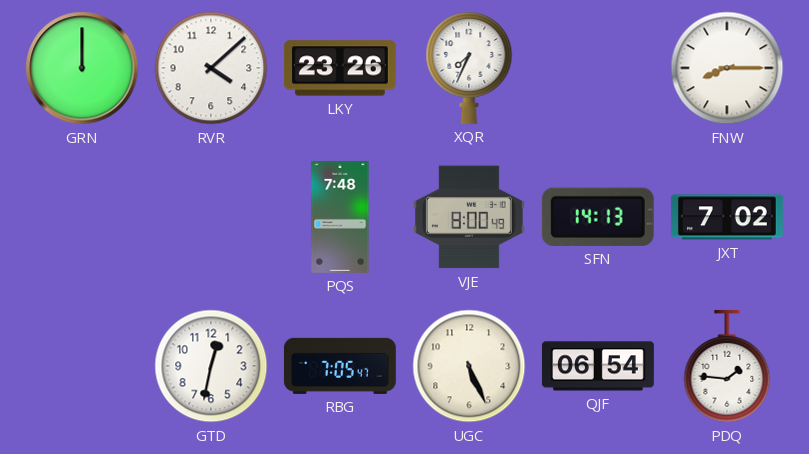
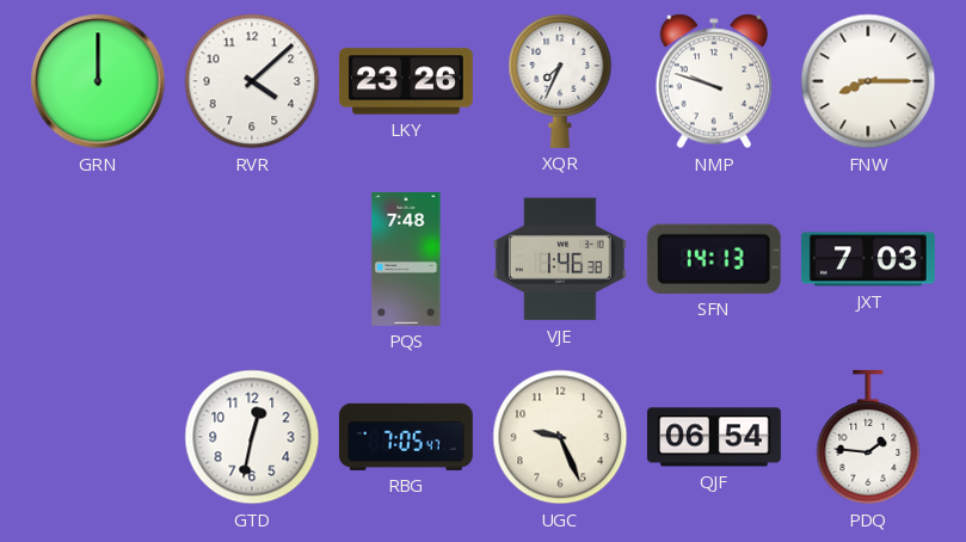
NMP: none -> 9:48
VJE: 8:00 -> 1:46
JXT: 7:02 -> 7:03
UGC: 5:26 -> 9:26
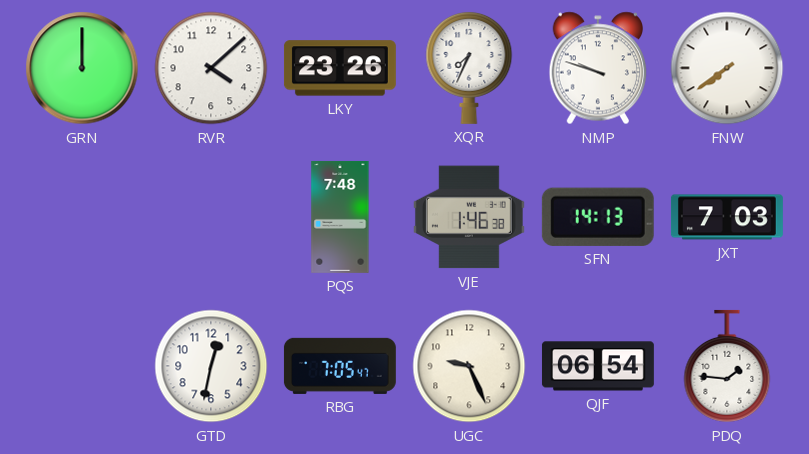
FNW: 8:15 -> 7:39
